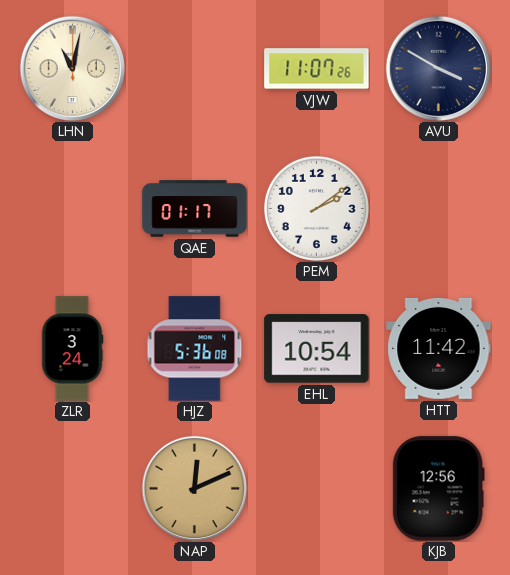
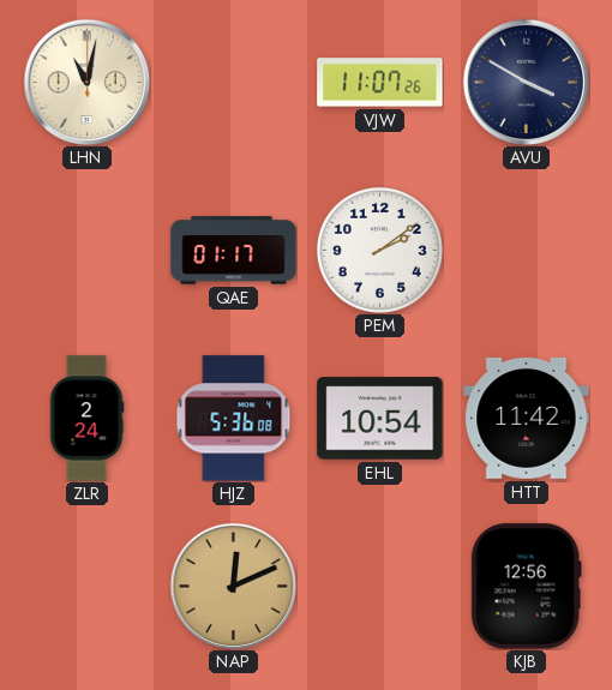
ZLR: 3:24 -> 2:24
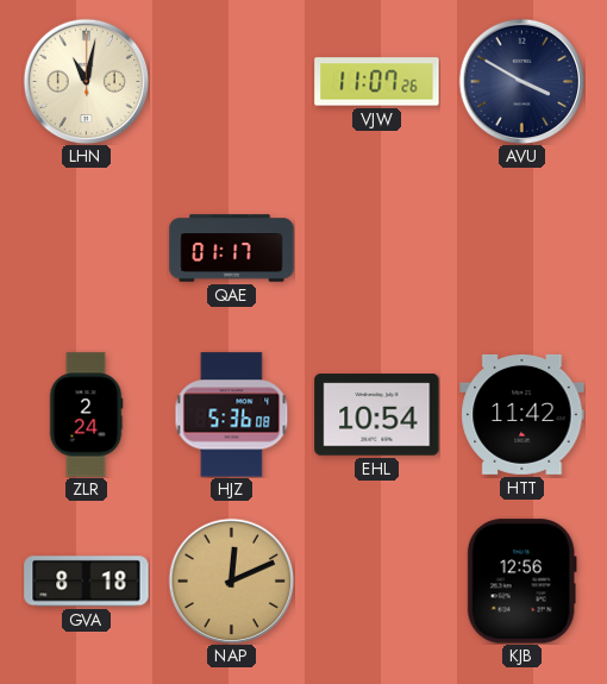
PEM: 2:09 -> none
GVA: none -> 8:18
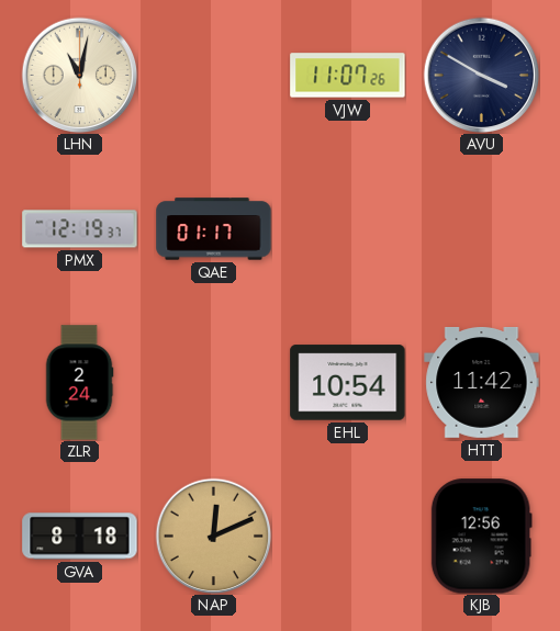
PMX: none -> 12:19
HJZ: 5:36 -> none
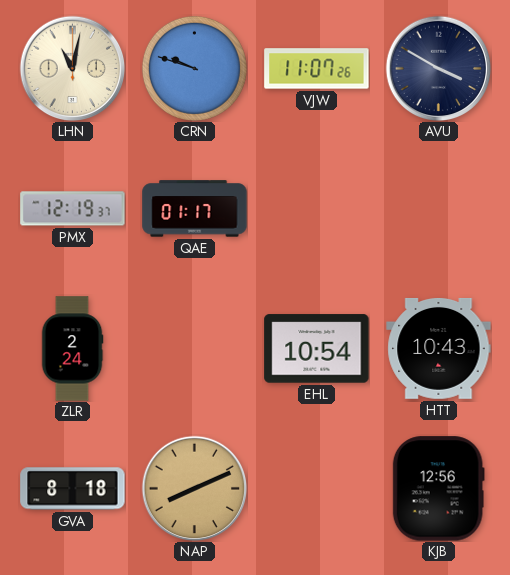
CRN: none -> 9:48
HTT: 11:42 -> 10:43
NAP: 12:11 -> 8:11
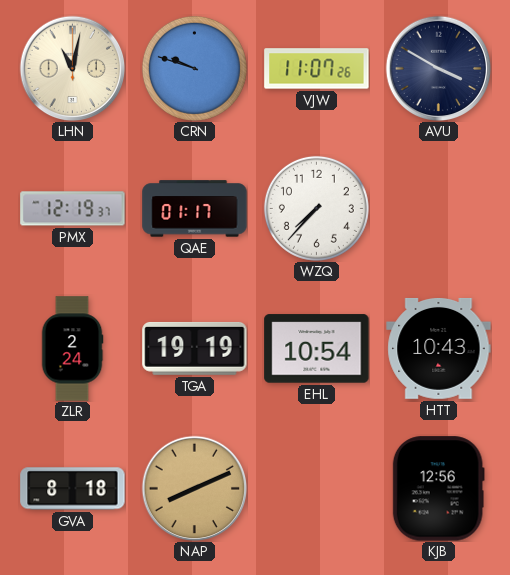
WZQ: none -> 7:37
TGA: none -> 19:19
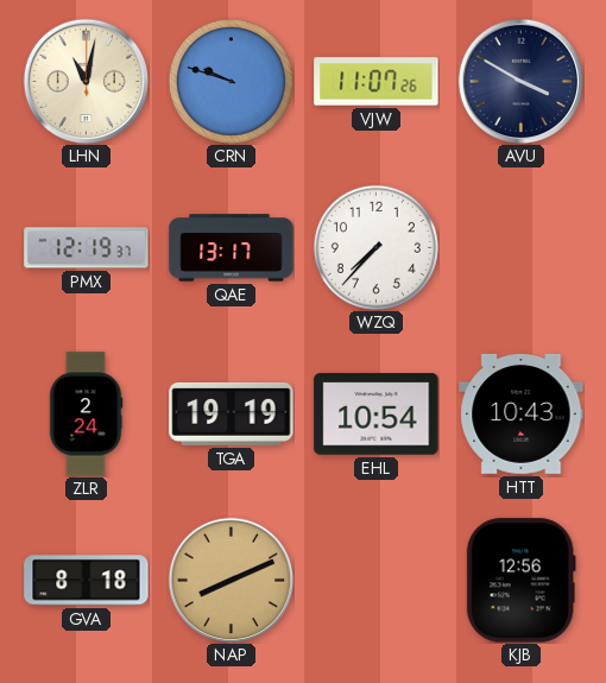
QAE: 01:17 -> 13:17
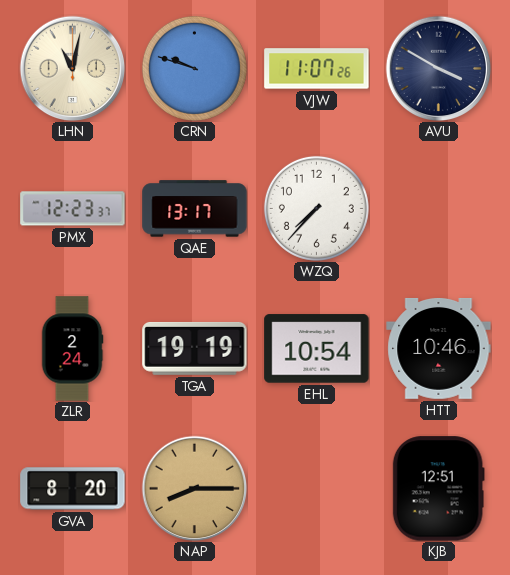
PMX: 12:19 -> 12:23
HTT: 10:43 -> 10:46
GVA: 8:18 -> 8:20
NAP: 8:11 -> 8:15
KJB: 12:56 -> 12:51
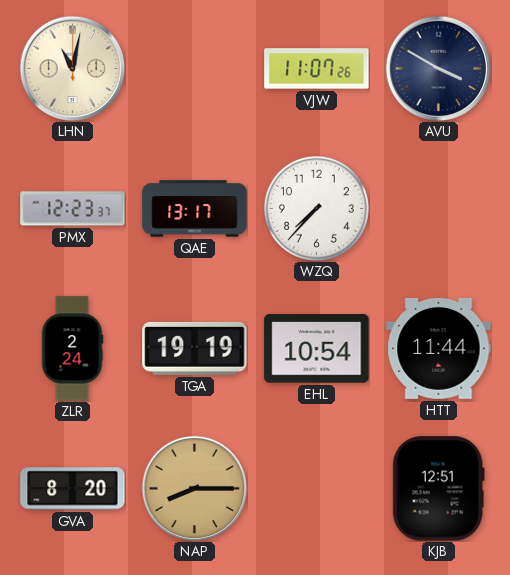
CRN: 9:48 -> none
HTT: 10:46 -> 11:44
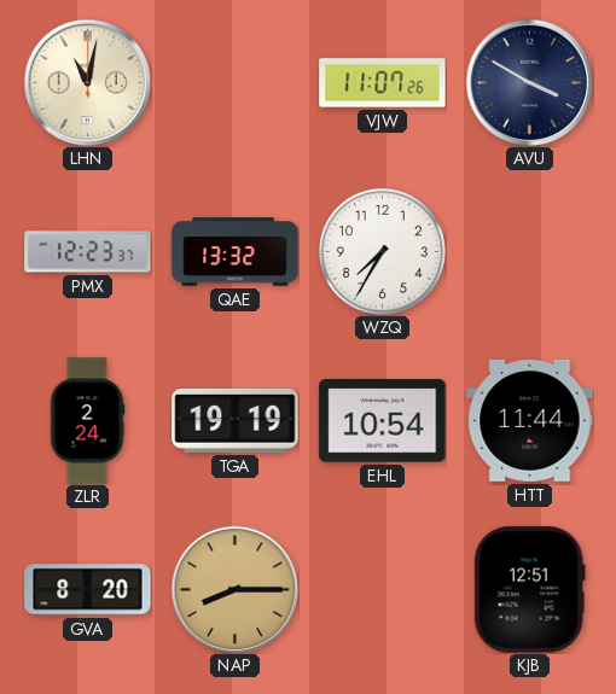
QAE: 13:17 -> 13:32
WZQ: 7:37 -> 7:35
